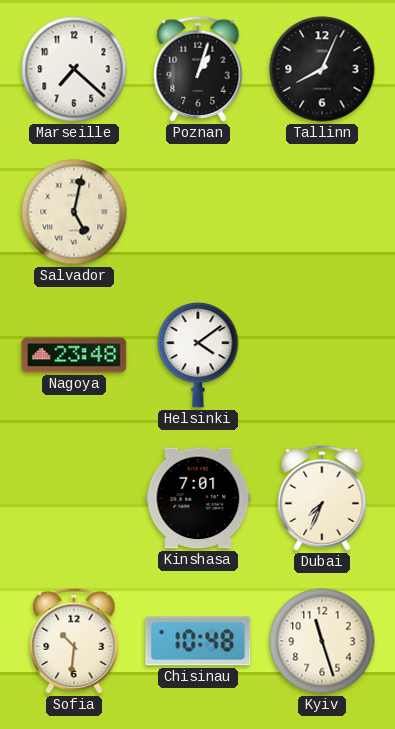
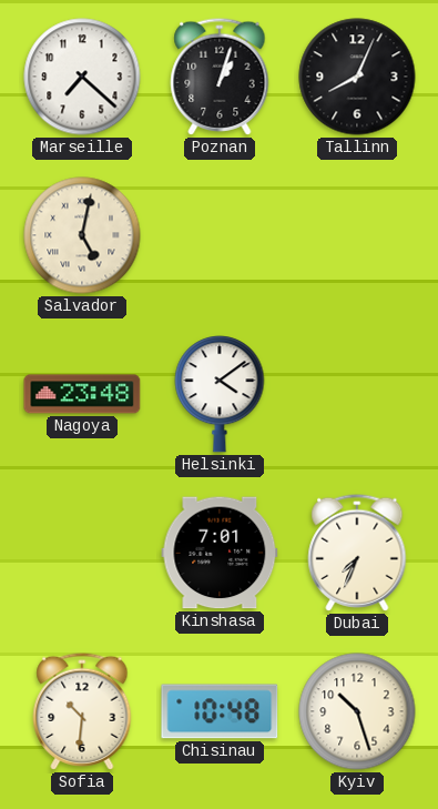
Kyiv: 11:27 -> 10:27
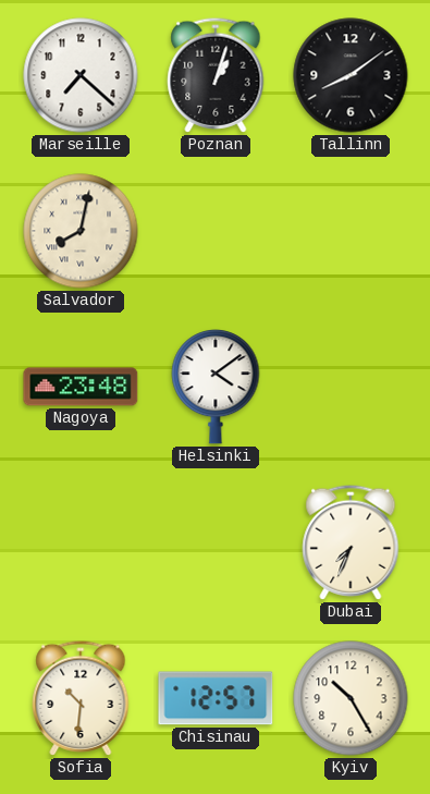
Tallinn: 8:04 -> 8:09
Salvador: 5:02 -> 8:02
Kinshasa: 7:01 -> none
Chisinau: 10:48 -> 12:57
Kyiv: 10:27 -> 10:25
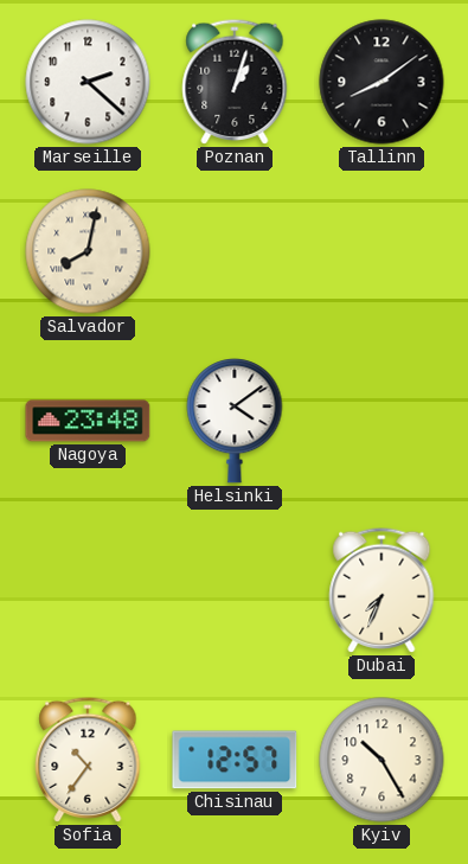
Marseille: 7:22 -> 2:22
Sofia: 10:31 -> 10:36
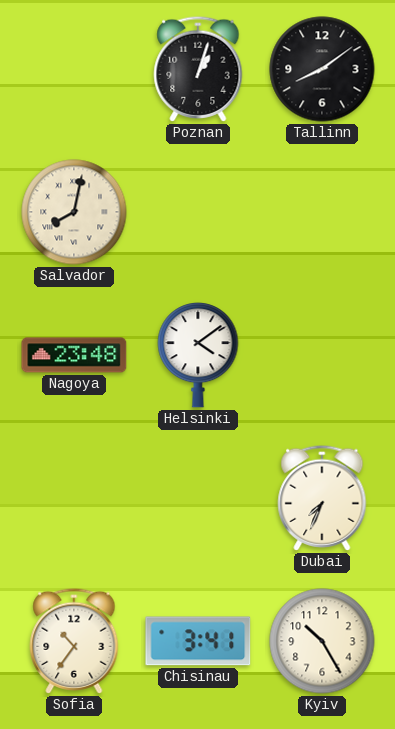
Marseille: 2:22 -> none
Chisinau: 12:57 -> 3:41
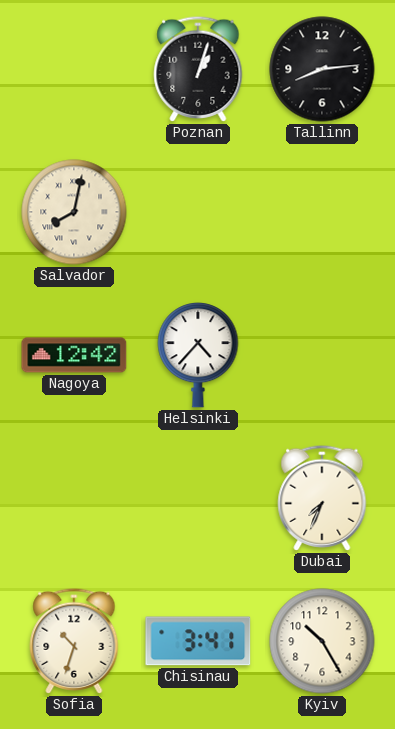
Tallinn: 8:09 -> 8:14
Nagoya: 23:48 -> 12:42
Helsinki: 4:09 -> 4:37
Sofia: 10:36 -> 10:33
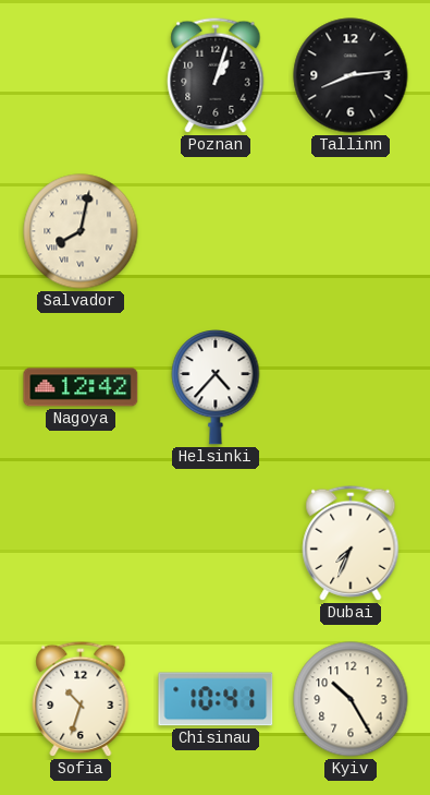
Chisinau: 3:41 -> 10:41
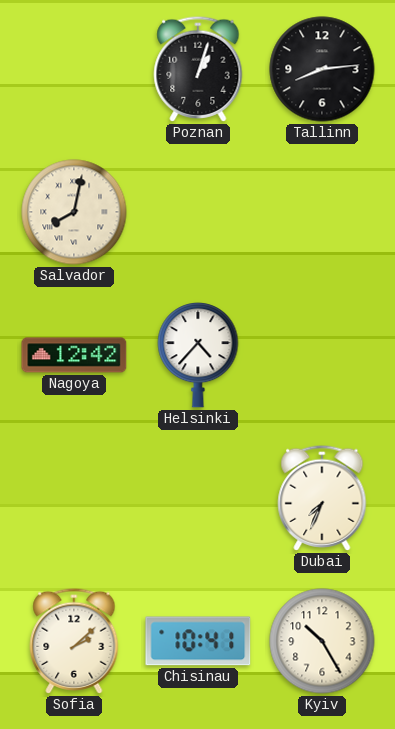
Sofia: 10:33 -> 2:08
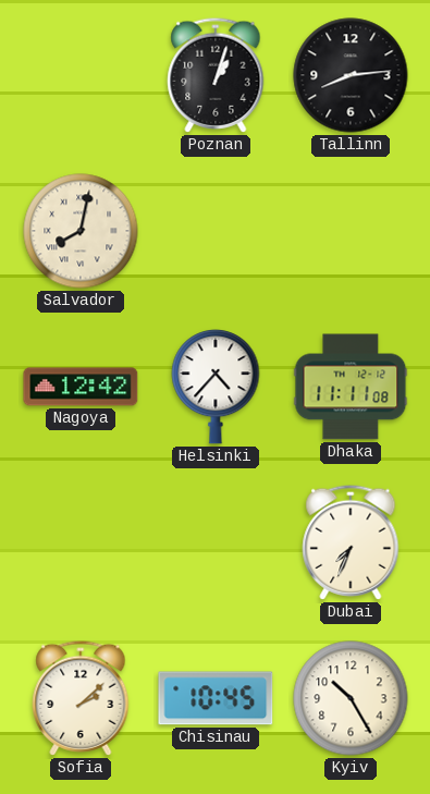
Dhaka: none -> 11:11
Chisinau: 10:41 -> 10:45
